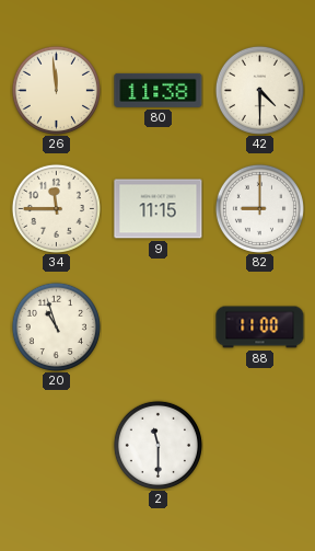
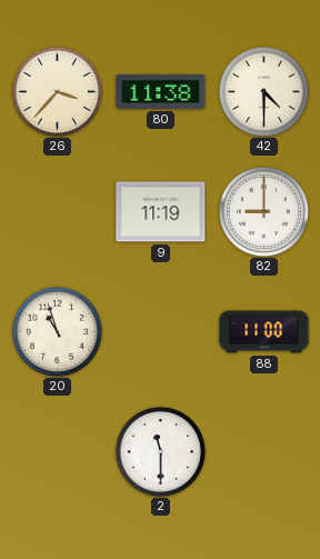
26: 11:59 -> 3:37
34: 11:45 -> none
9: 11:15 -> 11:19
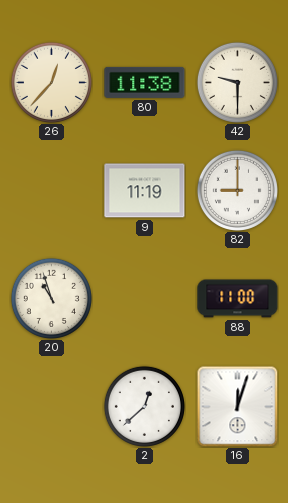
26: 3:37 -> 12:37
42: 4:30 -> 9:30
2: 11:30 -> 12:38
16: none -> 12:03
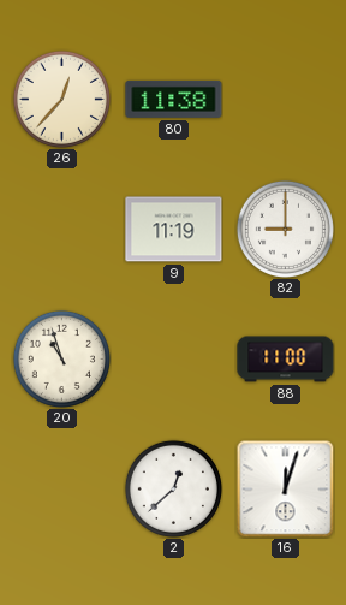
42: 9:30 -> none
